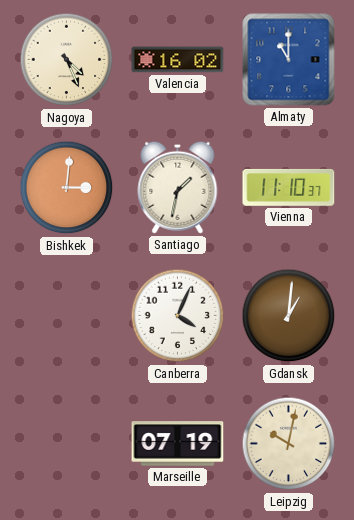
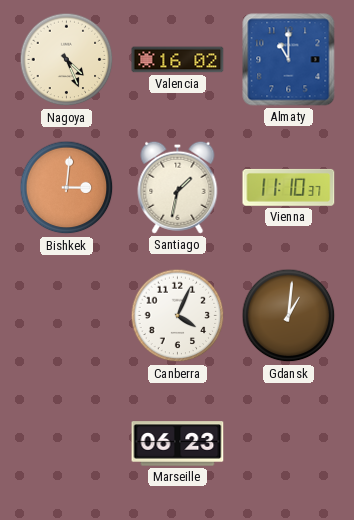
Marseille: 07:19 -> 06:23
Leipzig: 10:02 -> none
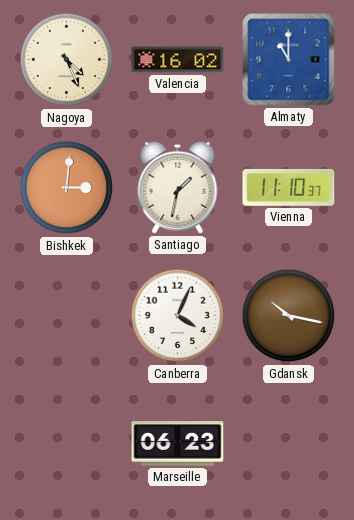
Gdansk: 1:01 -> 10:17
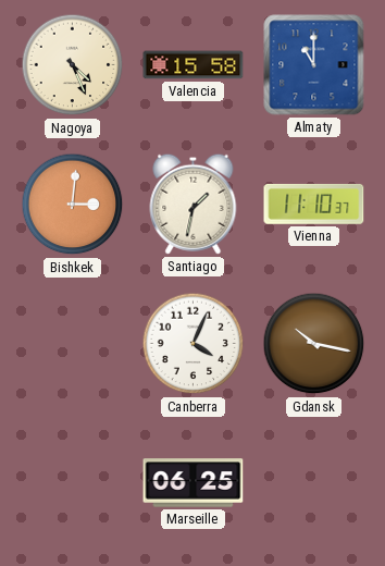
Valencia: 16:02 -> 15:58
Marseille: 06:23 -> 06:25
